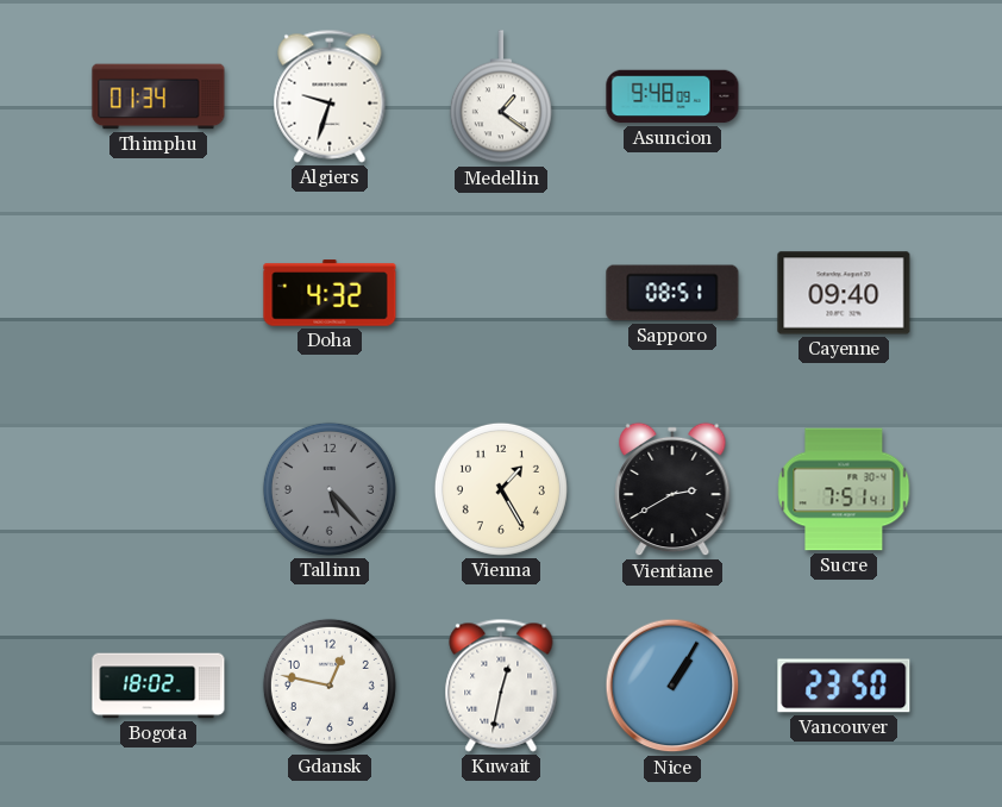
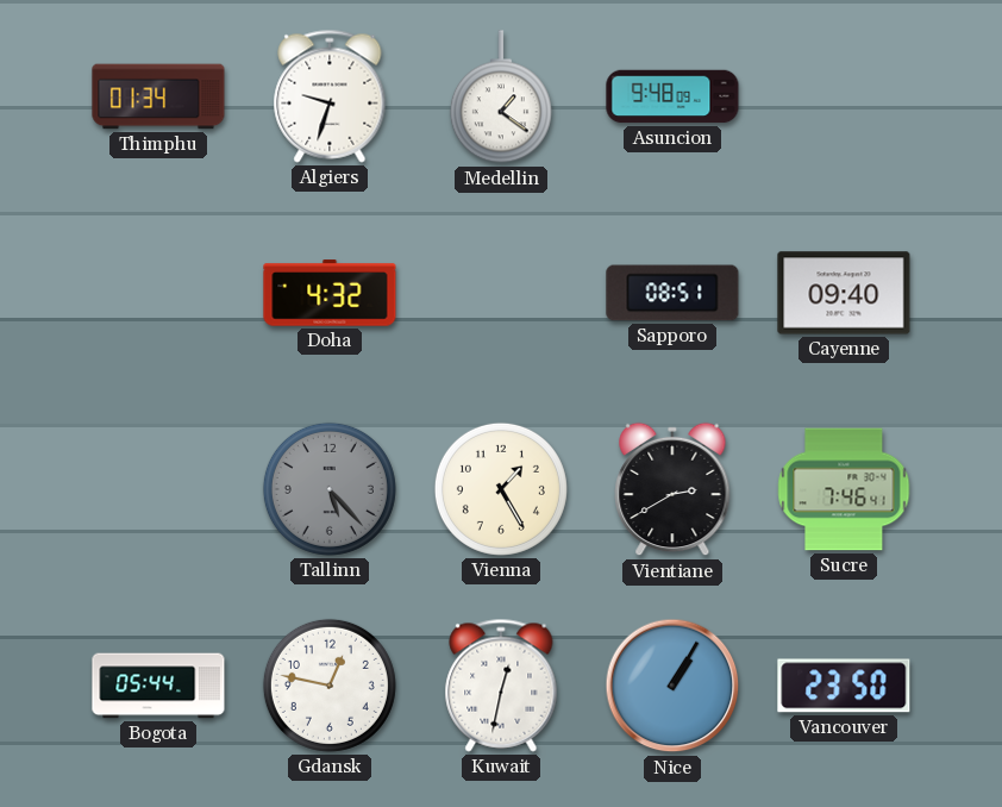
Sucre: 7:51 -> 7:46
Bogota: 18:02 -> 05:44
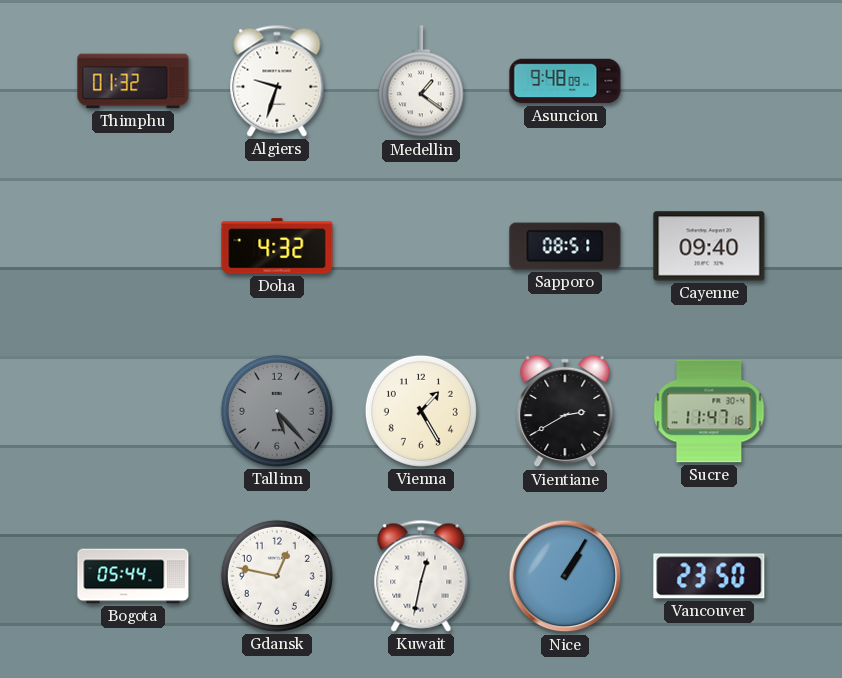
Thimphu: 01:34 -> 01:32
Sucre: 7:46 -> 11:47
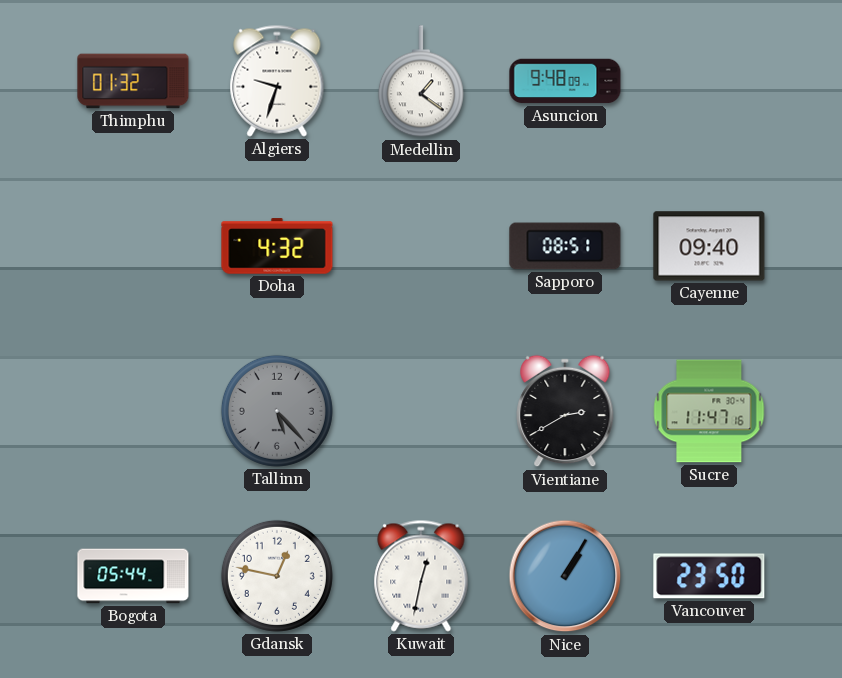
Vienna: 1:25 -> none
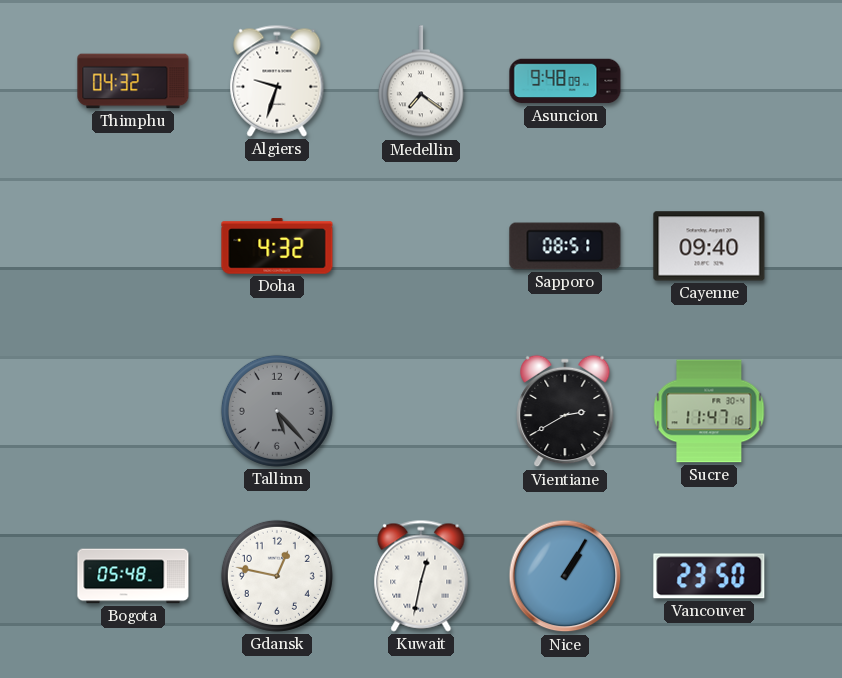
Thimphu: 01:32 -> 04:32
Medellin: 1:21 -> 7:21
Bogota: 05:44 -> 05:48
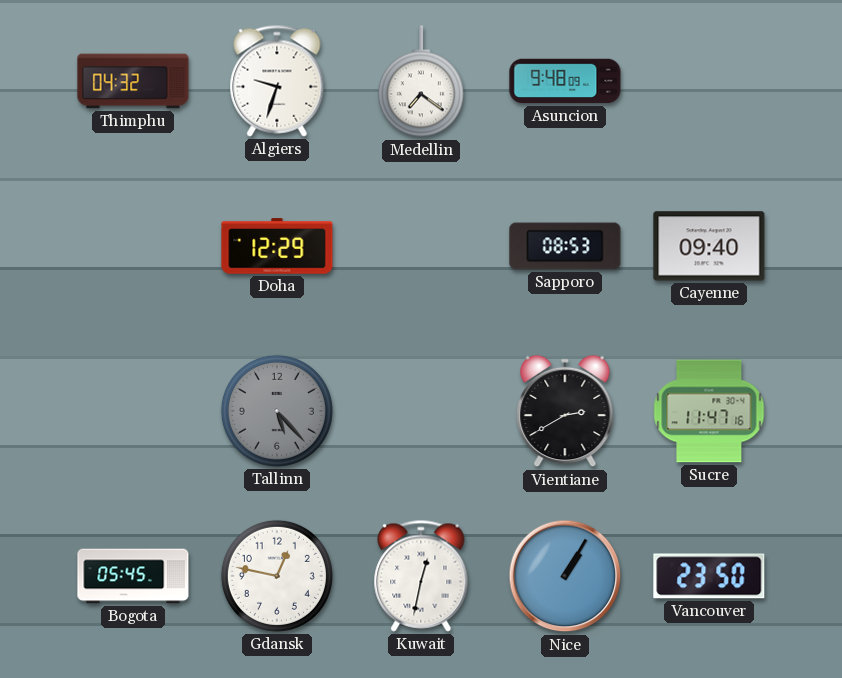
Doha: 4:32 -> 12:29
Sapporo: 08:51 -> 08:53
Bogota: 05:48 -> 05:45
